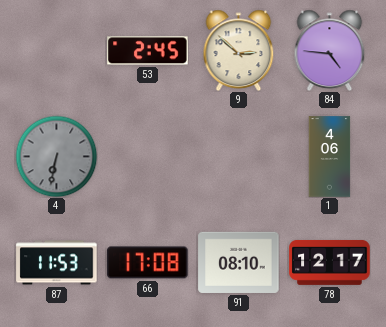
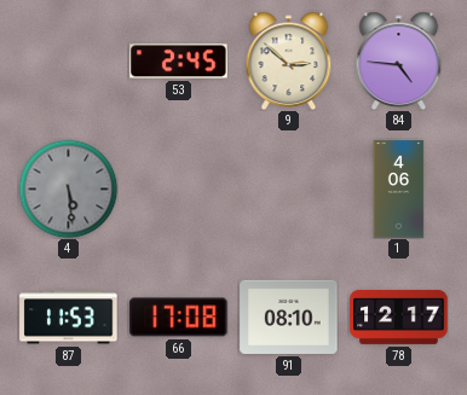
4: 6:32 -> 5:29
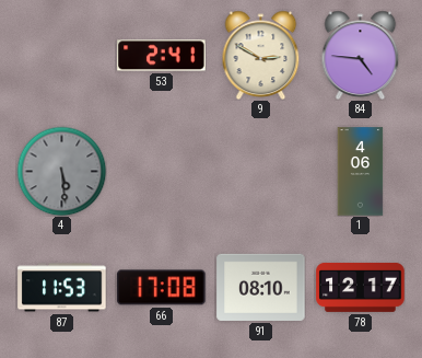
53: 2:45 -> 2:41
9: 2:52 -> 2:50
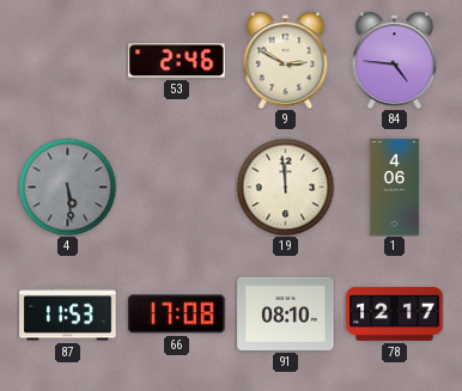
53: 2:41 -> 2:46
19: none -> 11:59
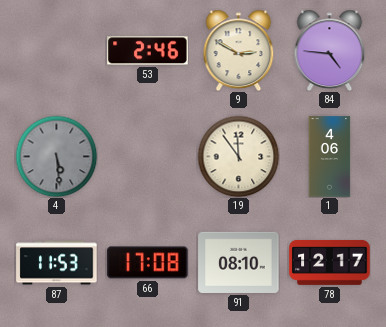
19: 11:59 -> 11:54
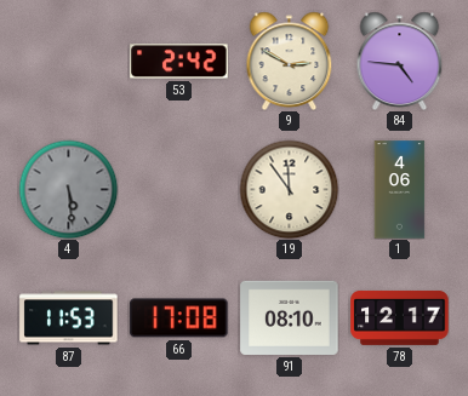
53: 2:46 -> 2:42
